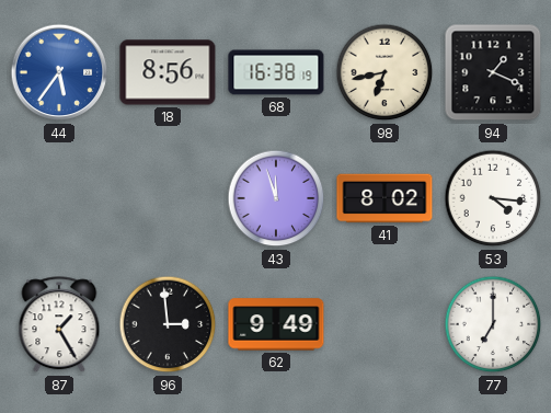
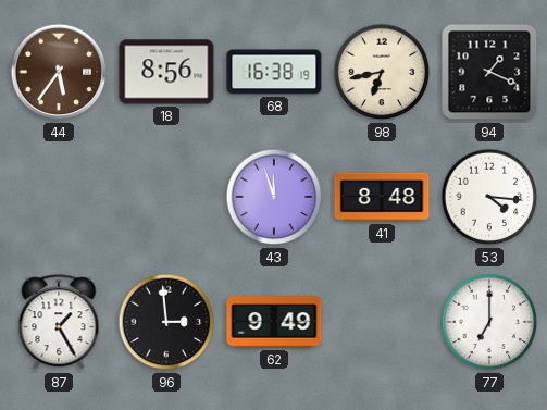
44 dial: blue -> brown
41: 8:02 -> 8:48
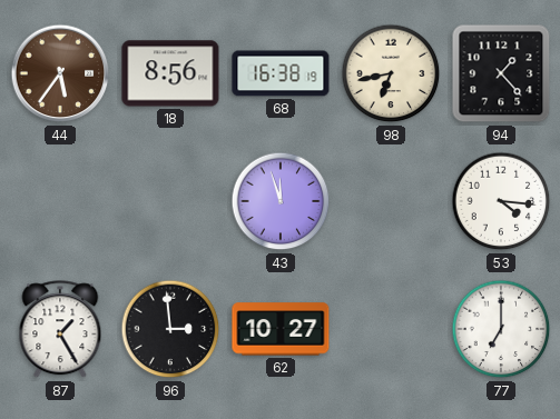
94: 1:19 -> 1:23
41: 8:48 -> none
62: 9:49 -> 10:27
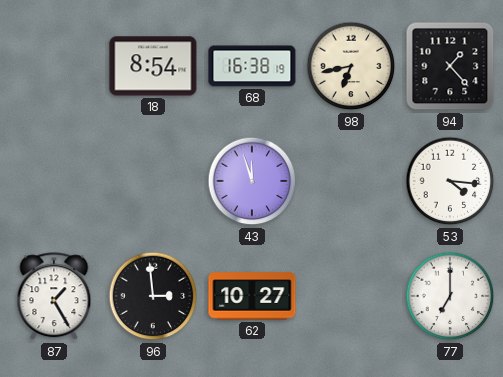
44: 5:36 -> none
18: 8:56 -> 8:54
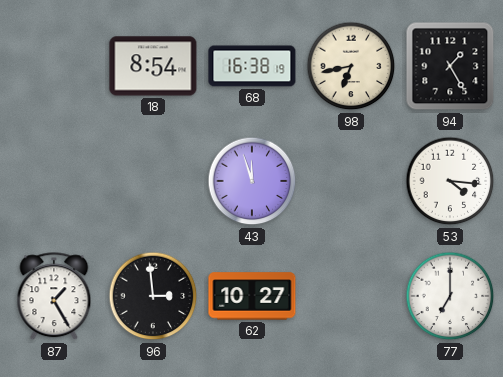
94: 1:23 -> 1:25
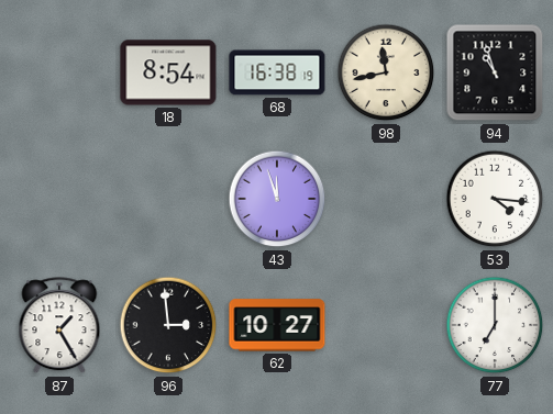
98: 6:43 -> 11:43
94: 1:25 -> 10:57
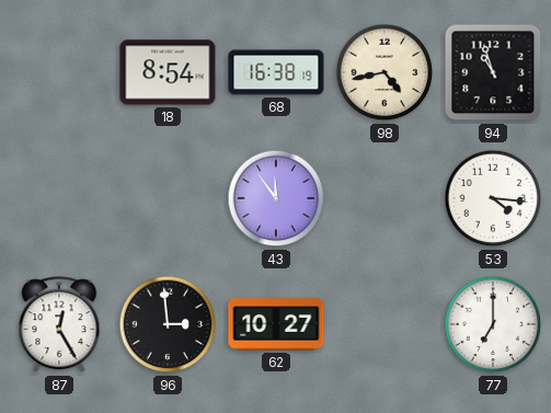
98: 11:43 -> 4:43
43: 11:57 -> 11:54
87: 1:25 -> 12:25
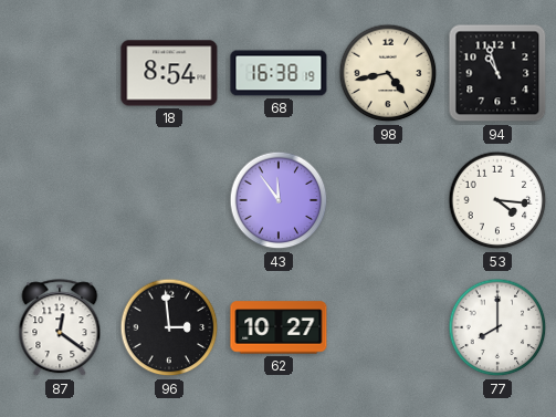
87: 12:25 -> 12:21
77: 7:00 -> 8:00
